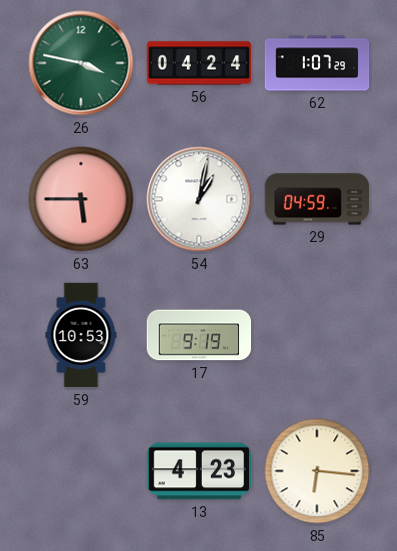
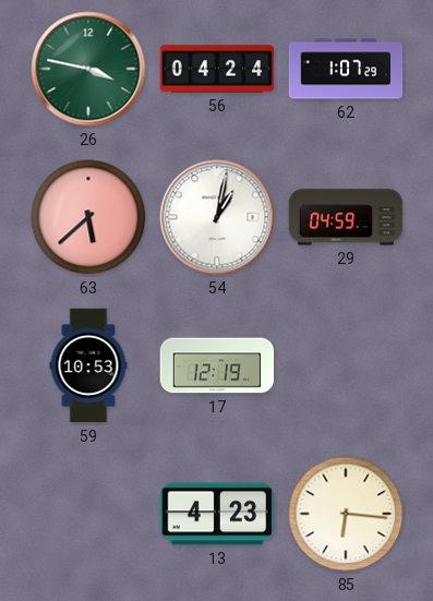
63: 5:45 -> 5:38
17: 9:19 -> 12:19
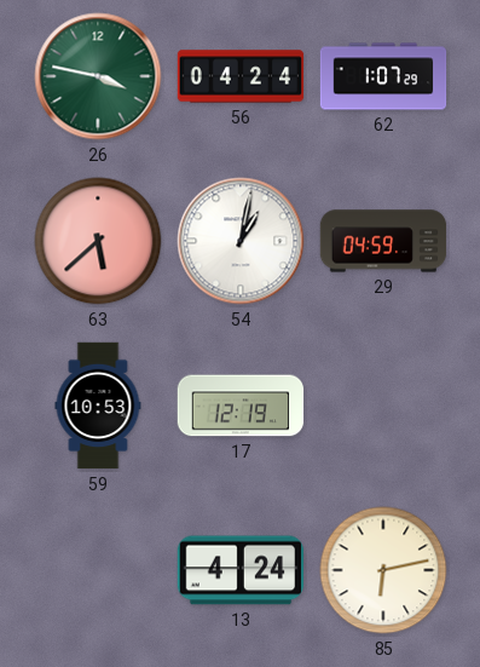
13: 4:23 -> 4:24
85: 6:16 -> 6:13
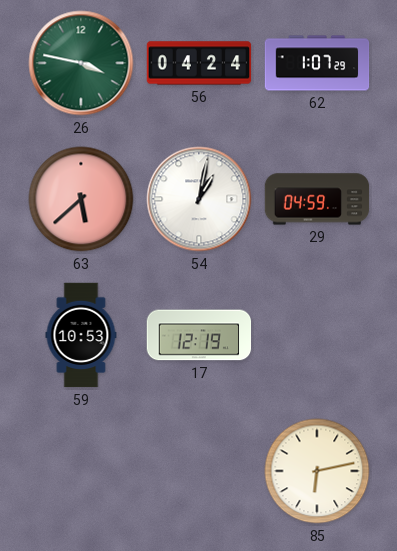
13: 4:24 -> none
